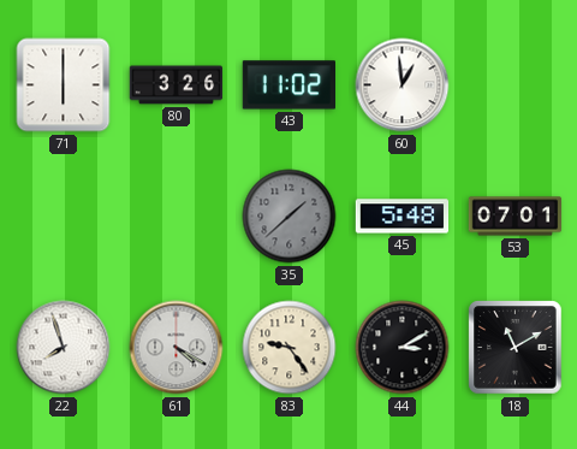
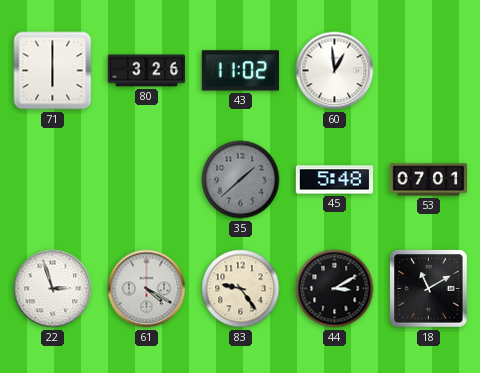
22: 7:57 -> 2:57
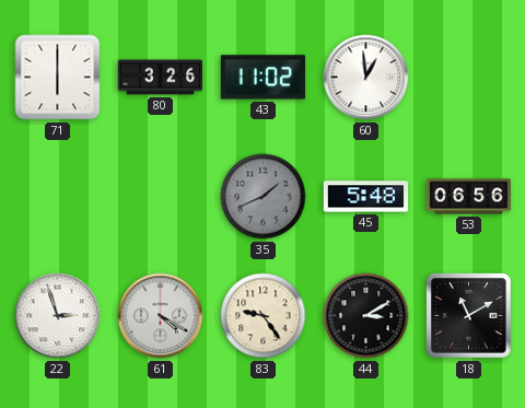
35: 1:38 -> 1:41
53: 07:01 -> 06:56
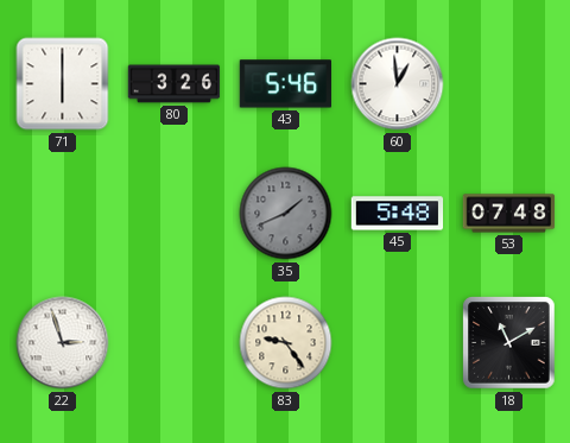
43: 11:02 -> 5:46
53: 06:56 -> 07:48
61: 4:20 -> none
44: 3:10 -> none
